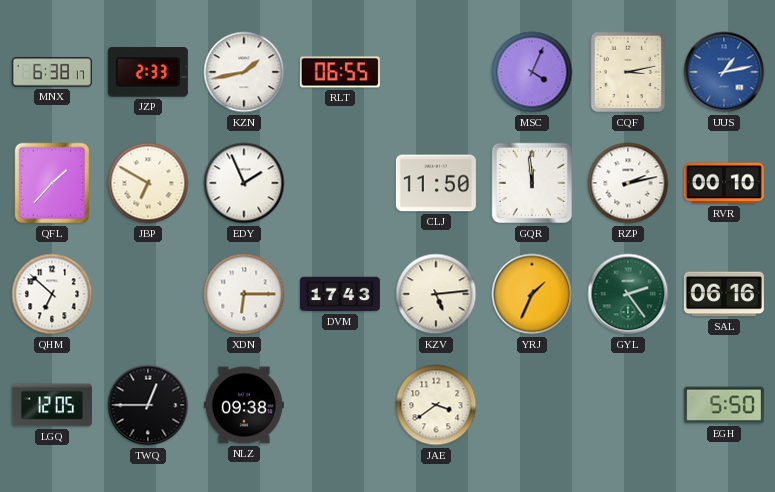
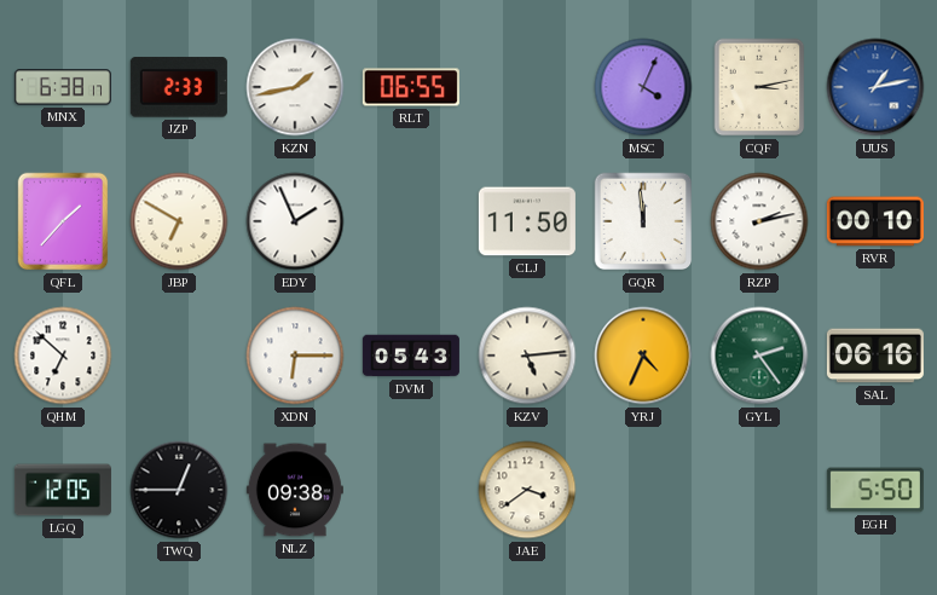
DVM: 17:43 -> 05:43
YRJ: 1:34 -> 4:34
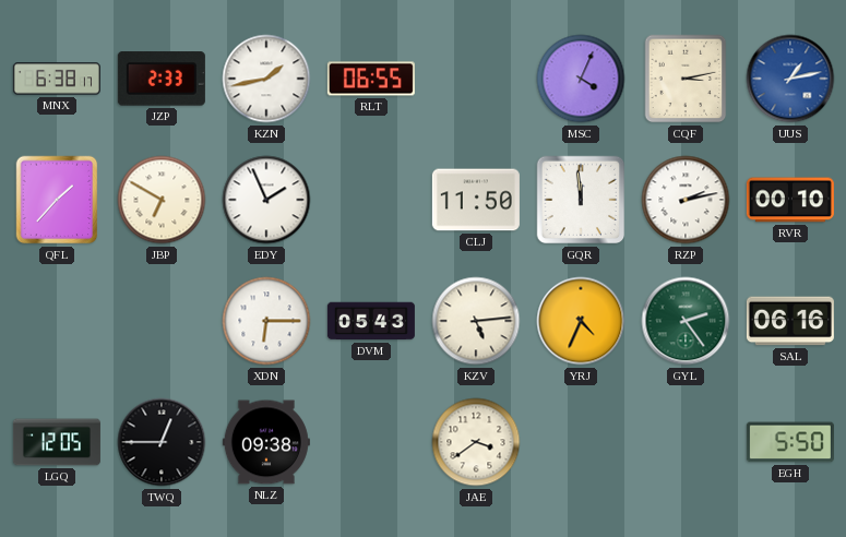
QHM: 6:52 -> none
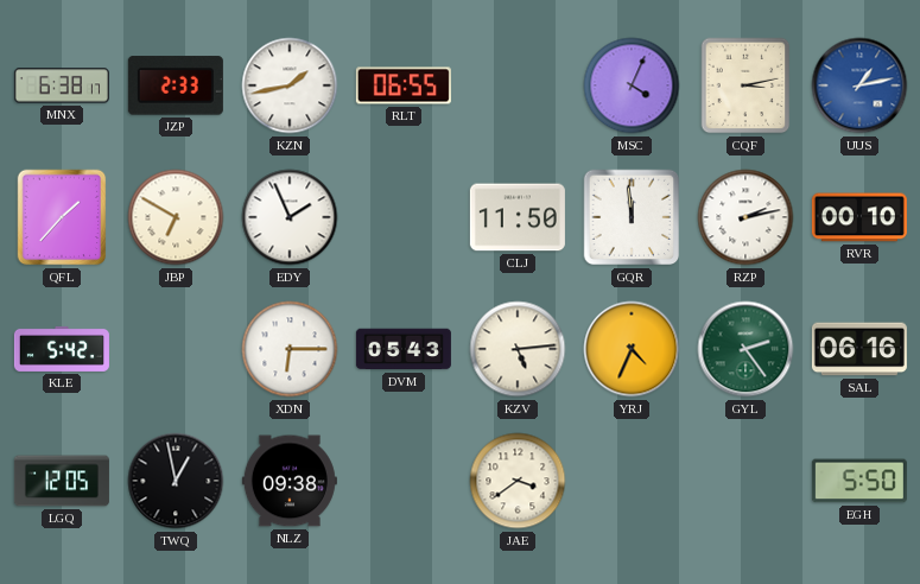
KLE: none -> 5:42
TWQ: 12:45 -> 12:58
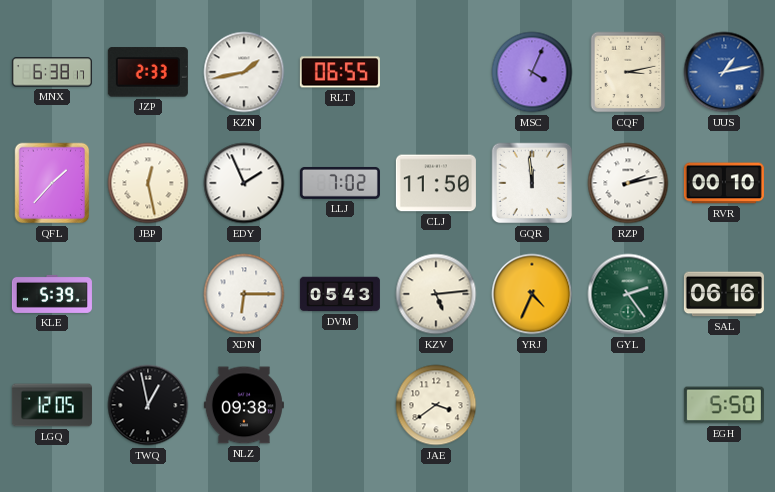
JBP: 6:50 -> 12:28
LLJ: none -> 7:02
KLE: 5:42 -> 5:39
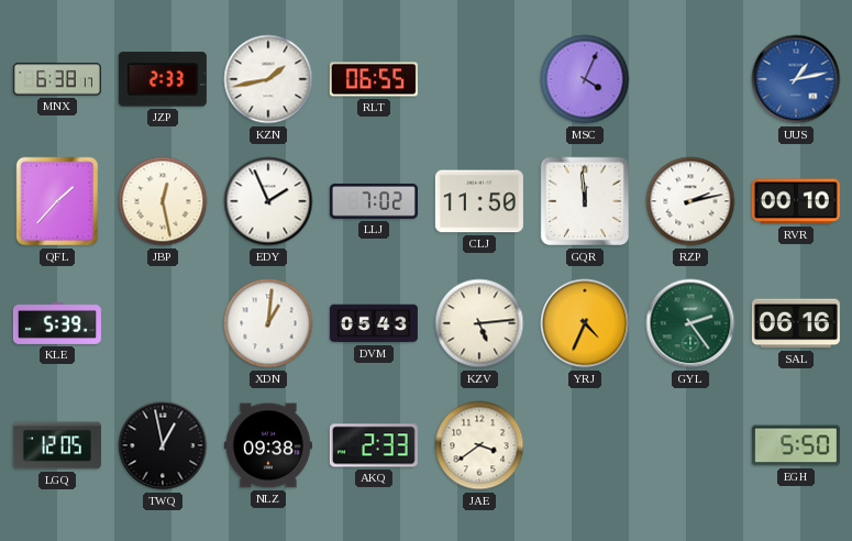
CQF: 3:13 -> none
XDN: 6:15 -> 1:01
AKQ: none -> 2:33
